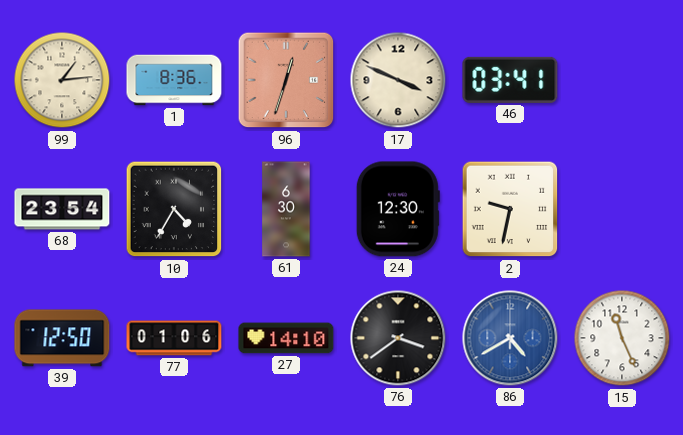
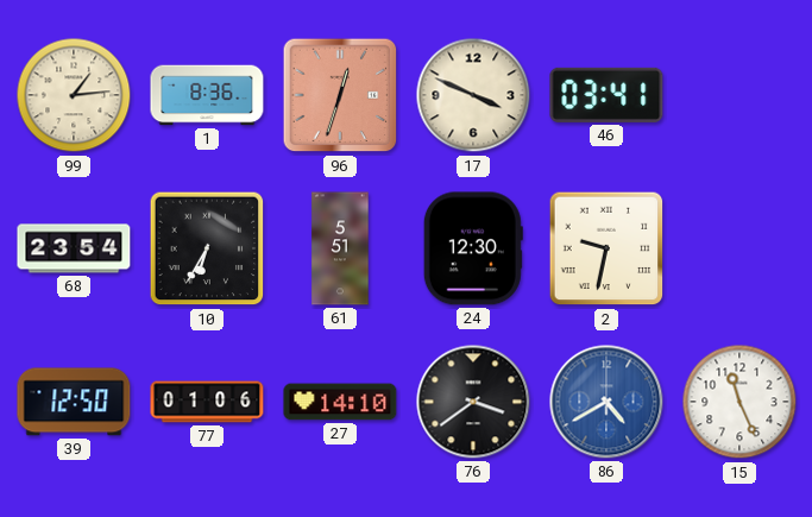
10: 4:35 -> 6:35
61: 6:30 -> 5:51
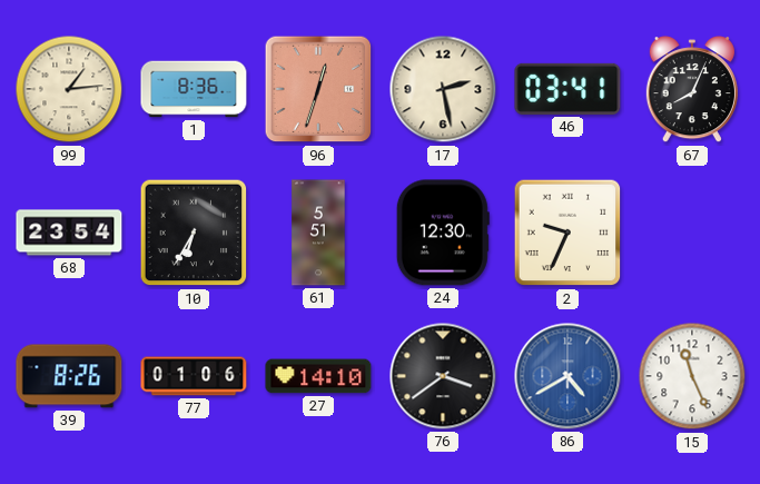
17: 3:49 -> 2:28
67: none -> 8:04
2: 9:32 -> 9:34
39: 12:50 -> 8:26
